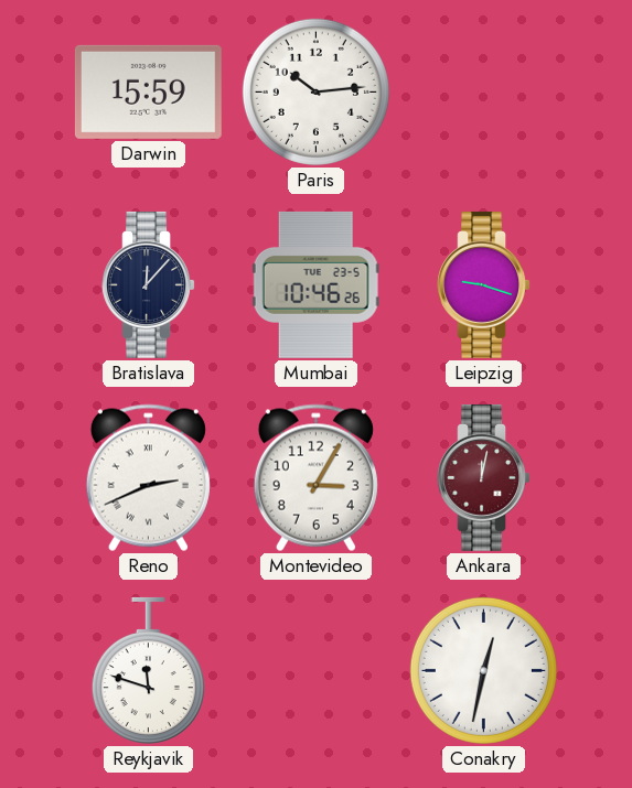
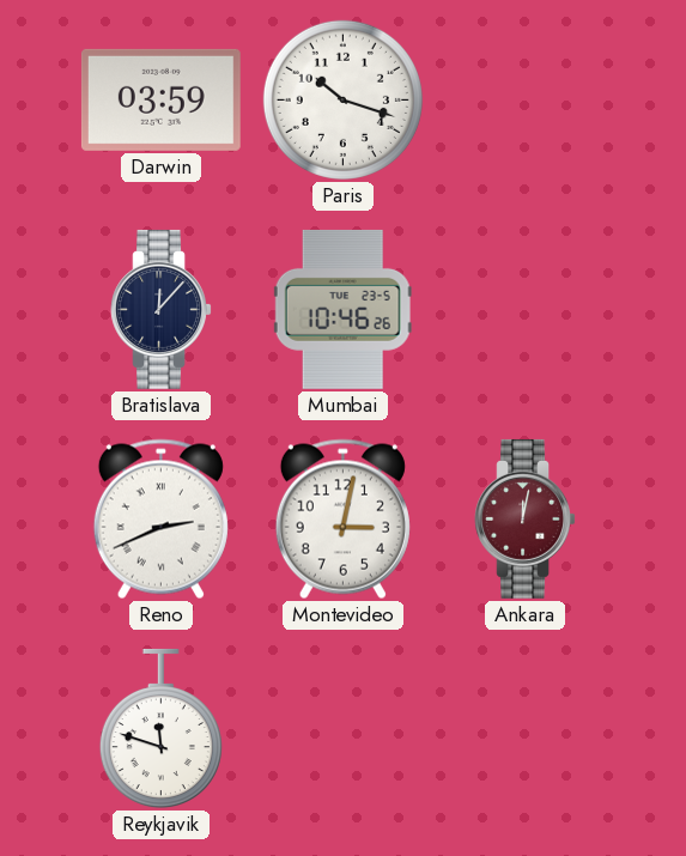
Darwin: 15:59 -> 03:59
Paris: 10:14 -> 10:18
Leipzig: 9:18 -> none
Montevideo: 3:05 -> 3:02
Conakry: 12:32 -> none
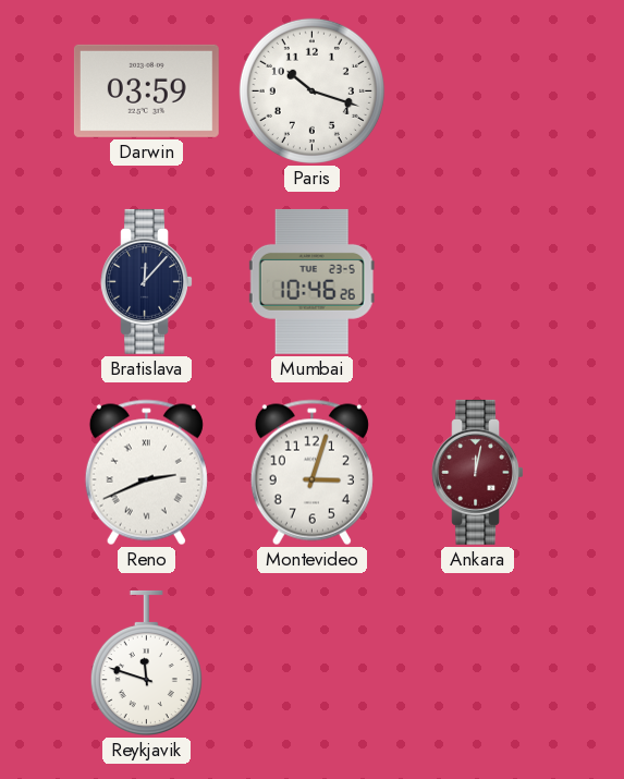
Montevideo: 3:02 -> 3:03
